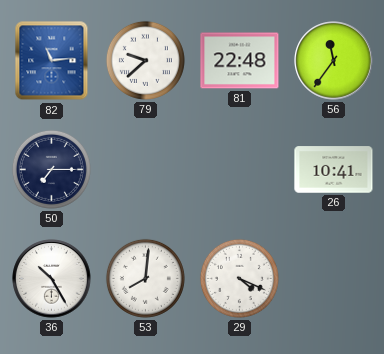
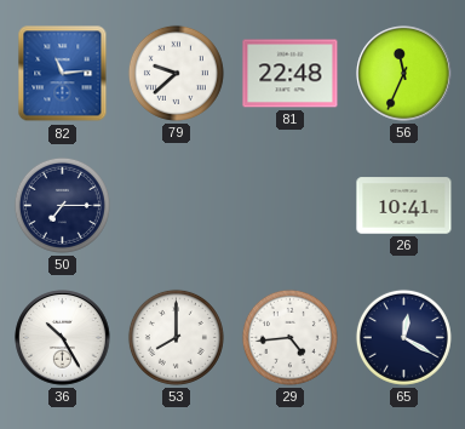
56: 11:36 -> 11:34
53: 8:01 -> 8:00
29: 4:19 -> 4:44
65: none -> 12:20
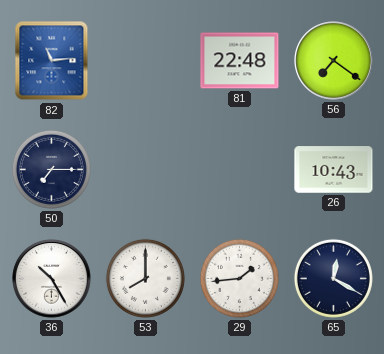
79: 9:38 -> none
56: 11:34 -> 7:21
26: 10:41 -> 10:43
29: 4:44 -> 1:44
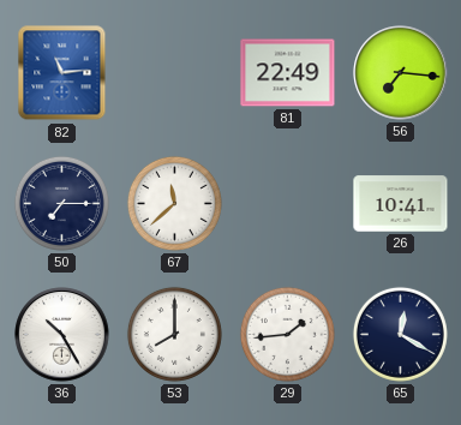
81: 22:48 -> 22:49
56: 7:21 -> 7:16
67: none -> 11:38
26: 10:43 -> 10:41
